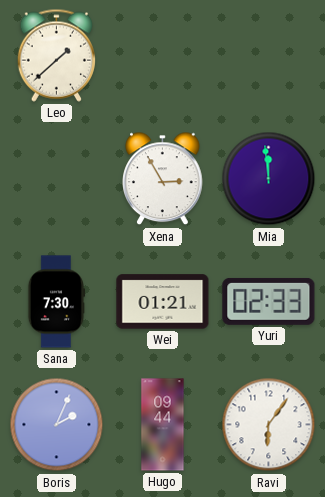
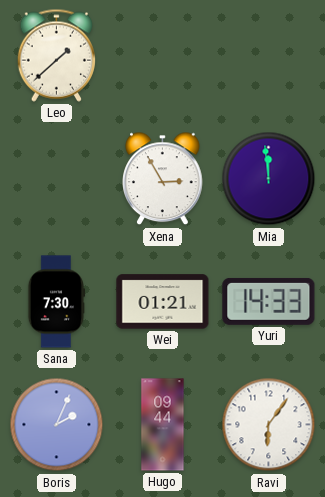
Yuri: 02:33 -> 14:33
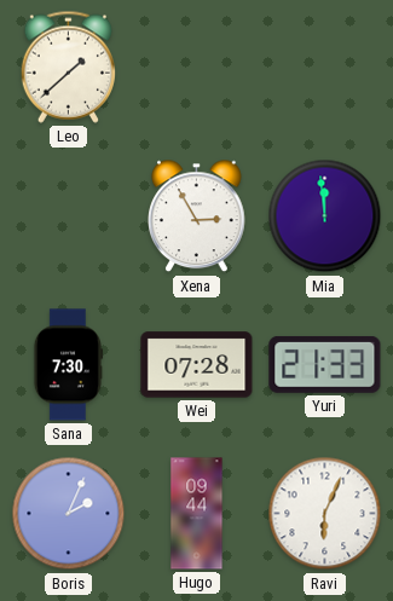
Wei: 01:21 -> 07:28
Yuri: 14:33 -> 21:33
Ravi: 6:06 -> 6:04
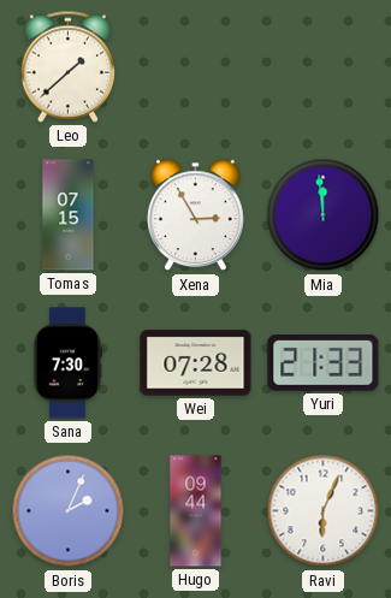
Tomas: none -> 07:15
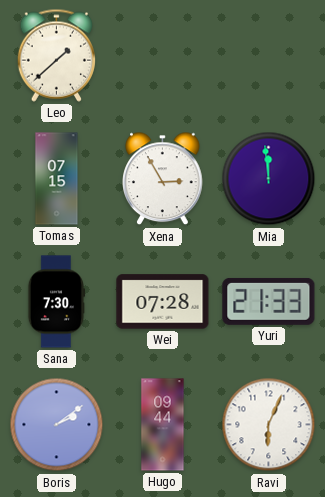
Boris: 2:04 -> 2:09
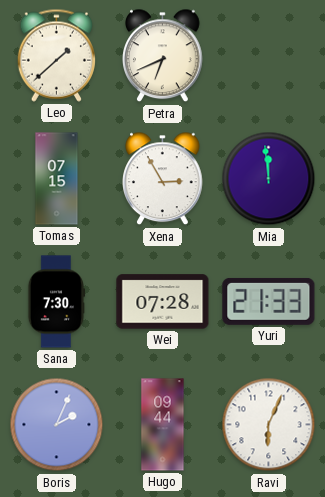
Petra: none -> 6:41
Boris: 2:09 -> 2:04
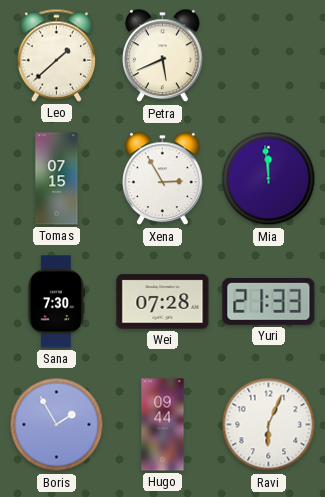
Petra: 6:41 -> 5:41
Boris: 2:04 -> 1:55
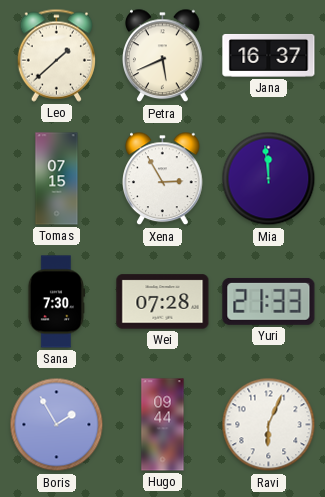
Jana: none -> 16:37
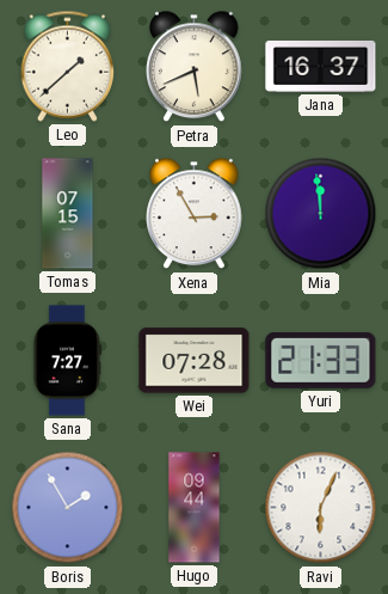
Sana: 7:30 -> 7:27
